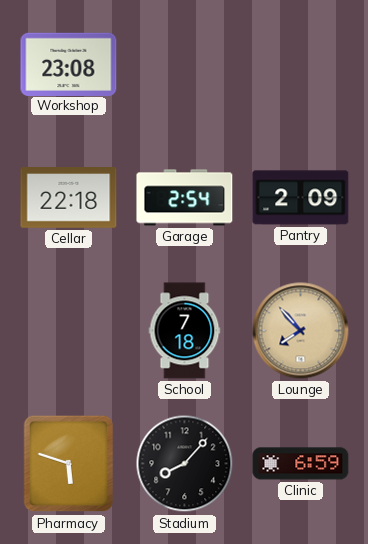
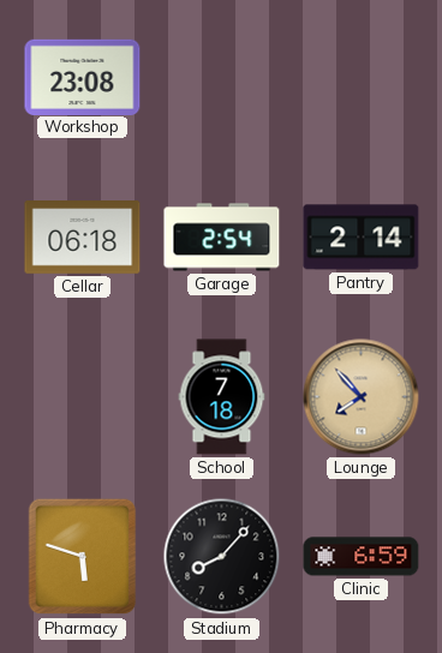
Cellar: 22:18 -> 06:18
Pantry: 2:09 -> 2:14
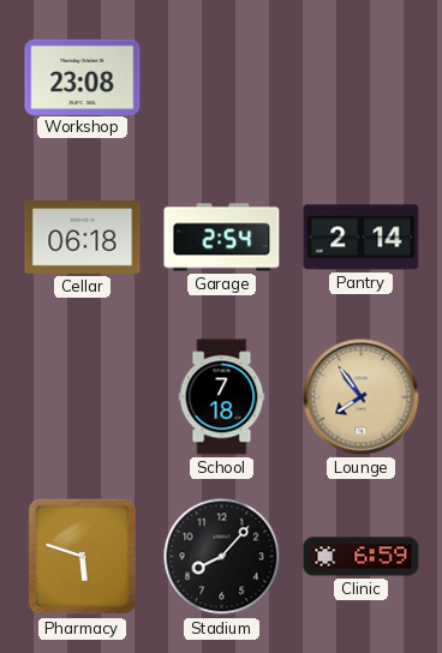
Lounge: 7:53 -> 7:54
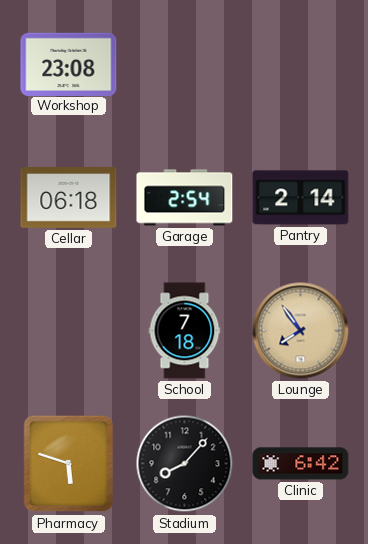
Clinic: 6:59 -> 6:42
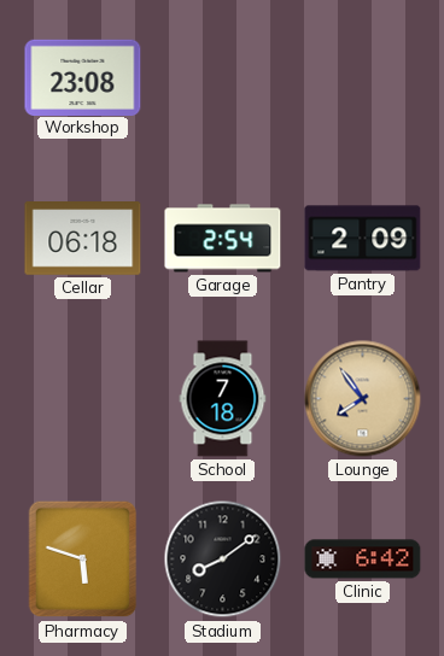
Pantry: 2:14 -> 2:09
Stadium: 8:07 -> 8:09
